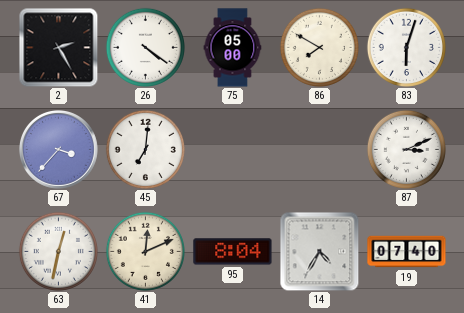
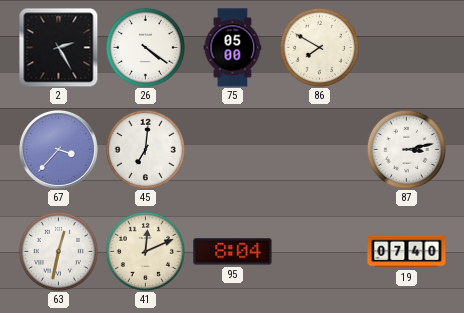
83: 6:03 -> none
87: 3:11 -> 3:13
14: 4:35 -> none
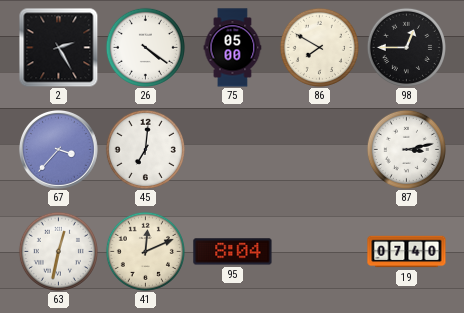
98: none -> 12:45
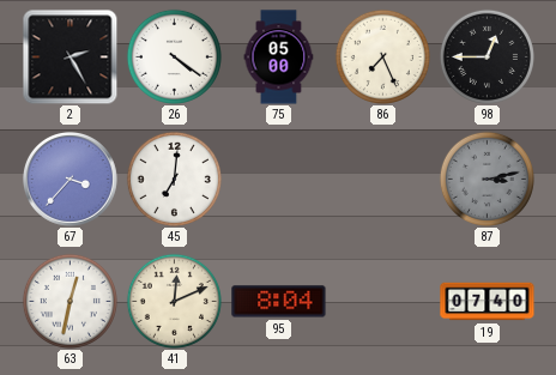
86: 7:50 -> 7:26
87 dial: white -> grey
